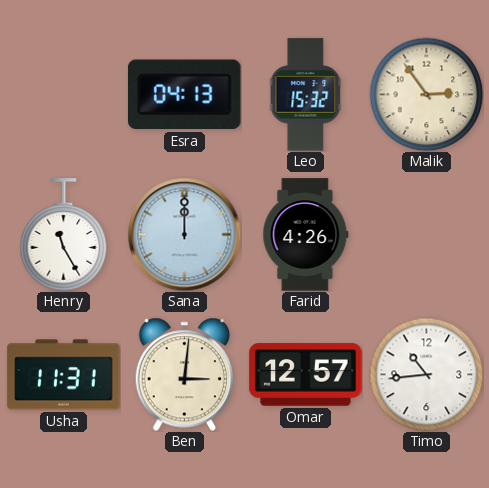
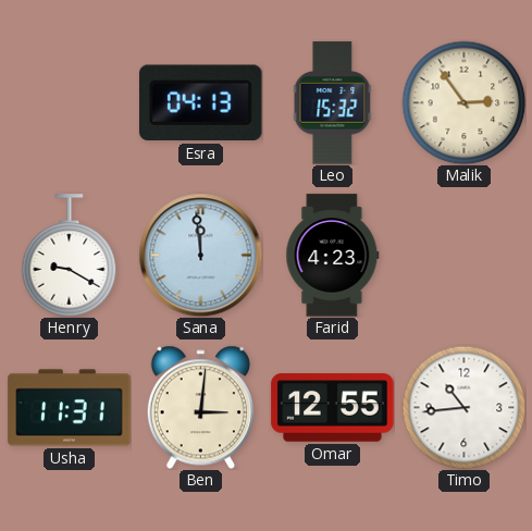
Henry: 11:25 -> 9:20
Sana: 12:00 -> 11:59
Farid: 4:26 -> 4:23
Omar: 12:57 -> 12:55
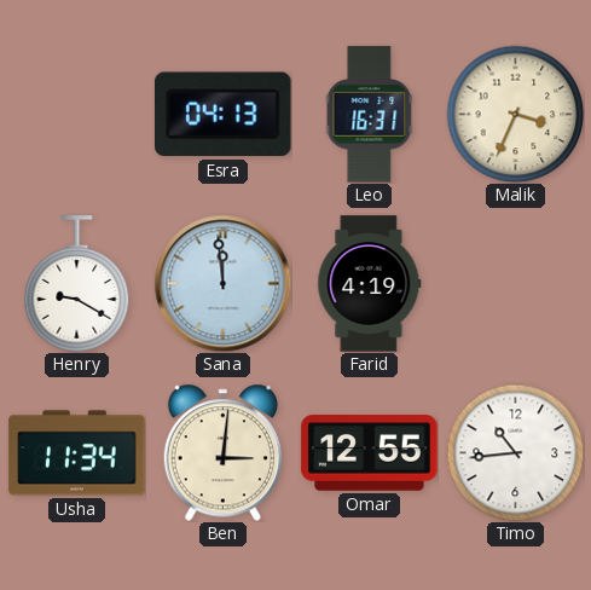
Leo: 15:32 -> 16:31
Malik: 2:54 -> 3:34
Farid: 4:23 -> 4:19
Usha: 11:31 -> 11:34
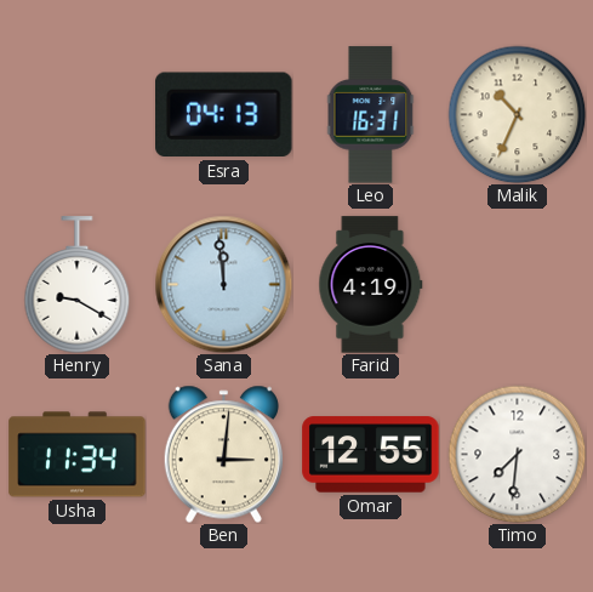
Malik: 3:34 -> 10:34
Timo: 10:44 -> 7:31
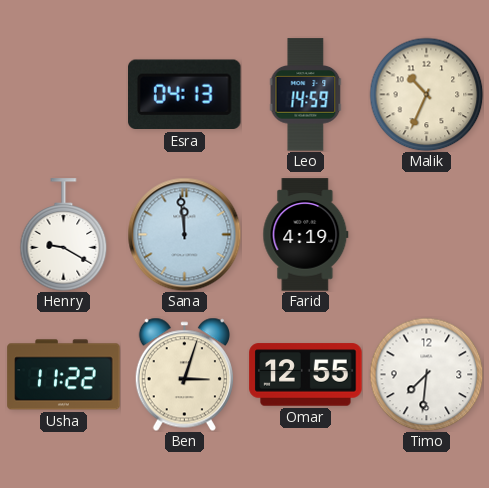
Leo: 16:31 -> 14:59
Usha: 11:34 -> 11:22
Ben: 3:01 -> 3:03
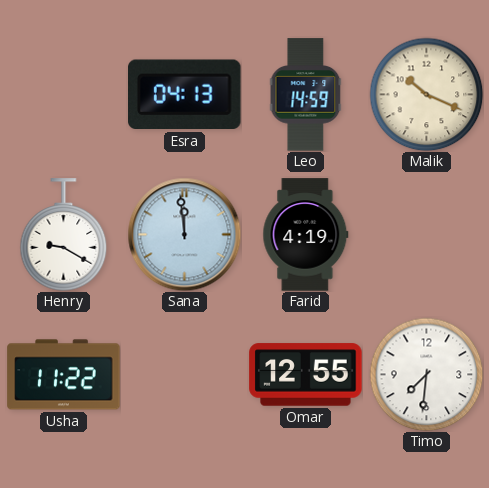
Malik: 10:34 -> 10:19
Ben: 3:03 -> none
